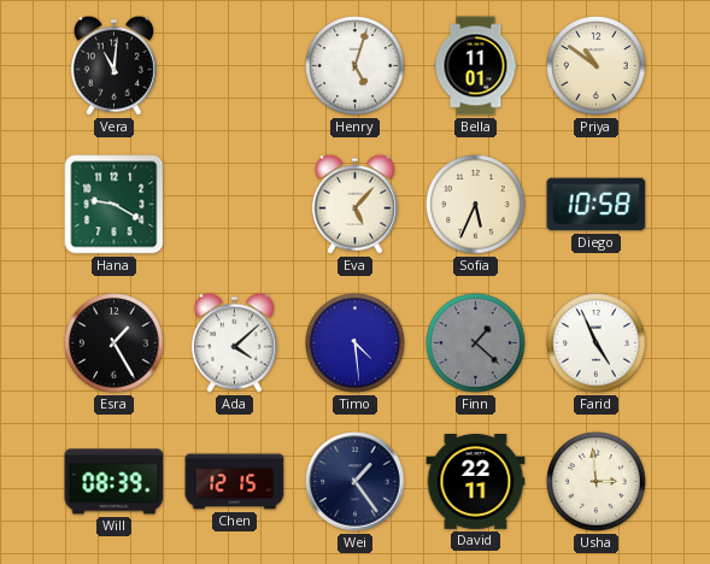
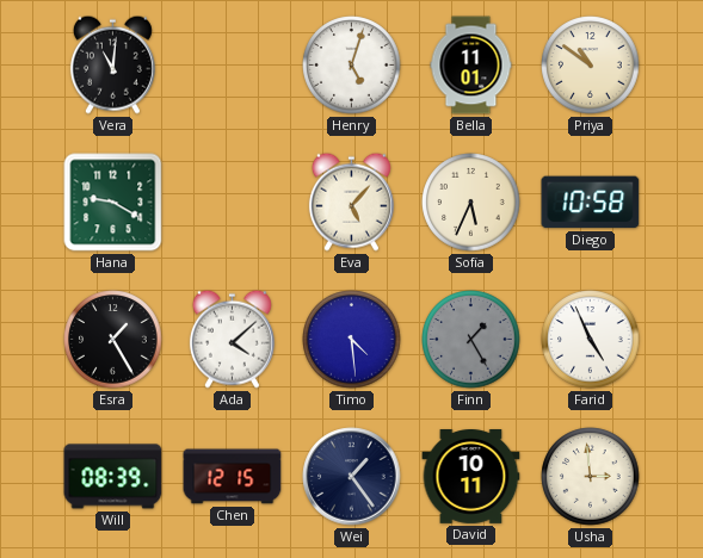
Finn: 1:22 -> 1:25
David: 22:11 -> 10:11
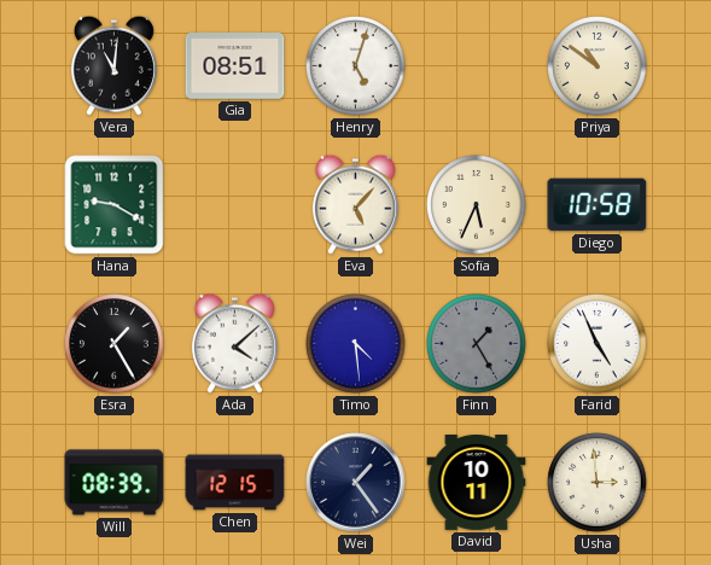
Gia: none -> 08:51
Bella: 11:01 -> none
